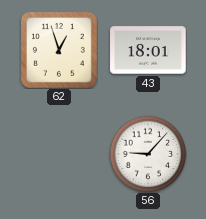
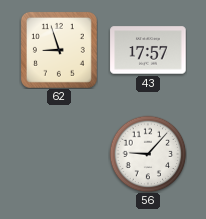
62: 12:57 -> 8:57
43: 18:01 -> 17:57
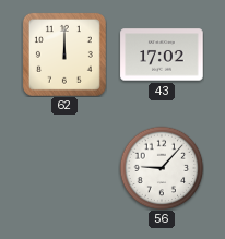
62: 8:57 -> 12:00
43: 17:57 -> 17:02
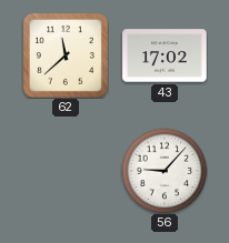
62: 12:00 -> 11:38
